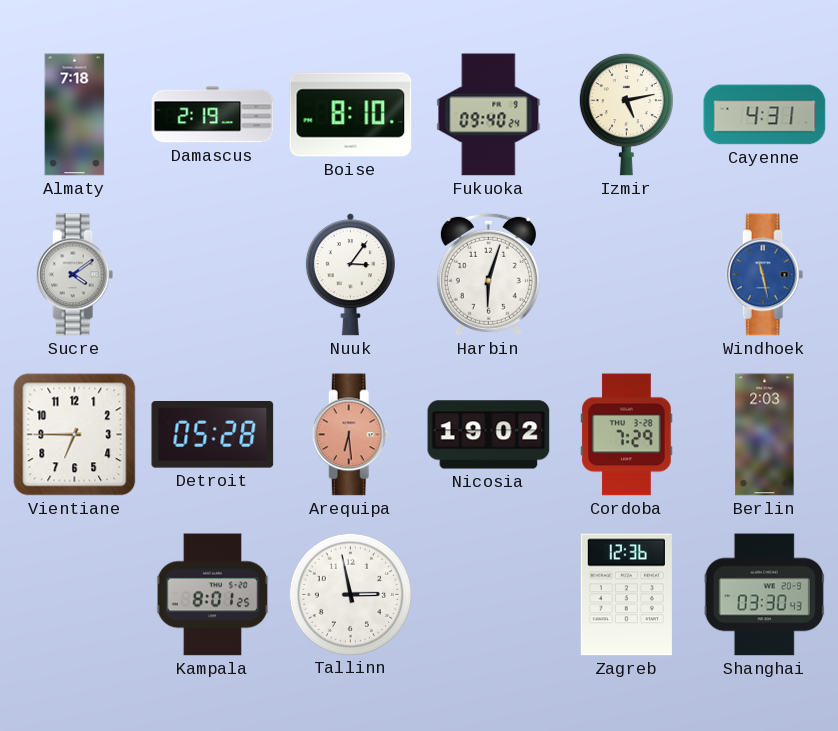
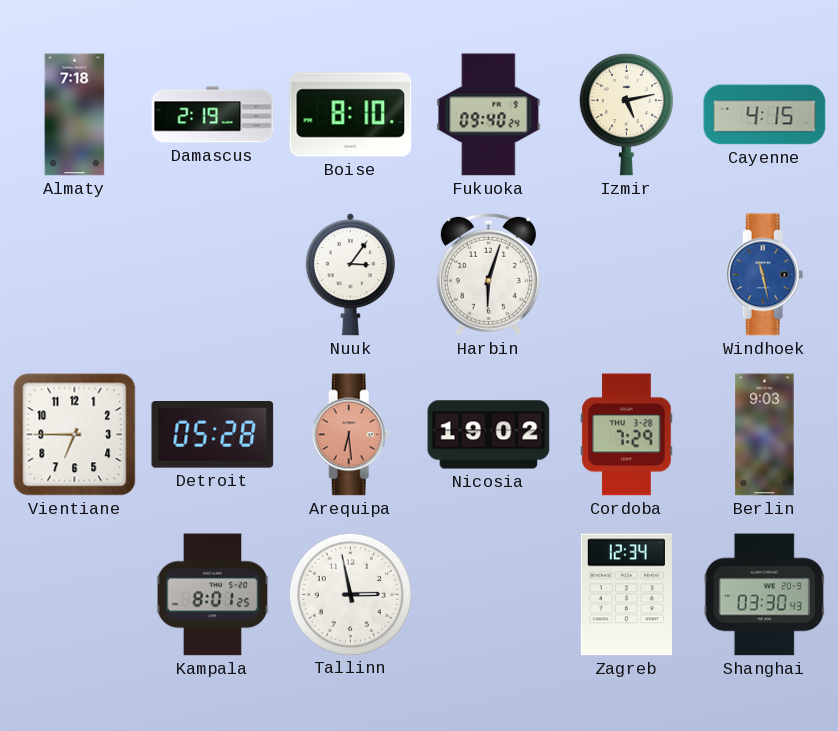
Cayenne: 4:31 -> 4:15
Sucre: 4:09 -> none
Berlin: 2:03 -> 9:03
Zagreb: 12:36 -> 12:34
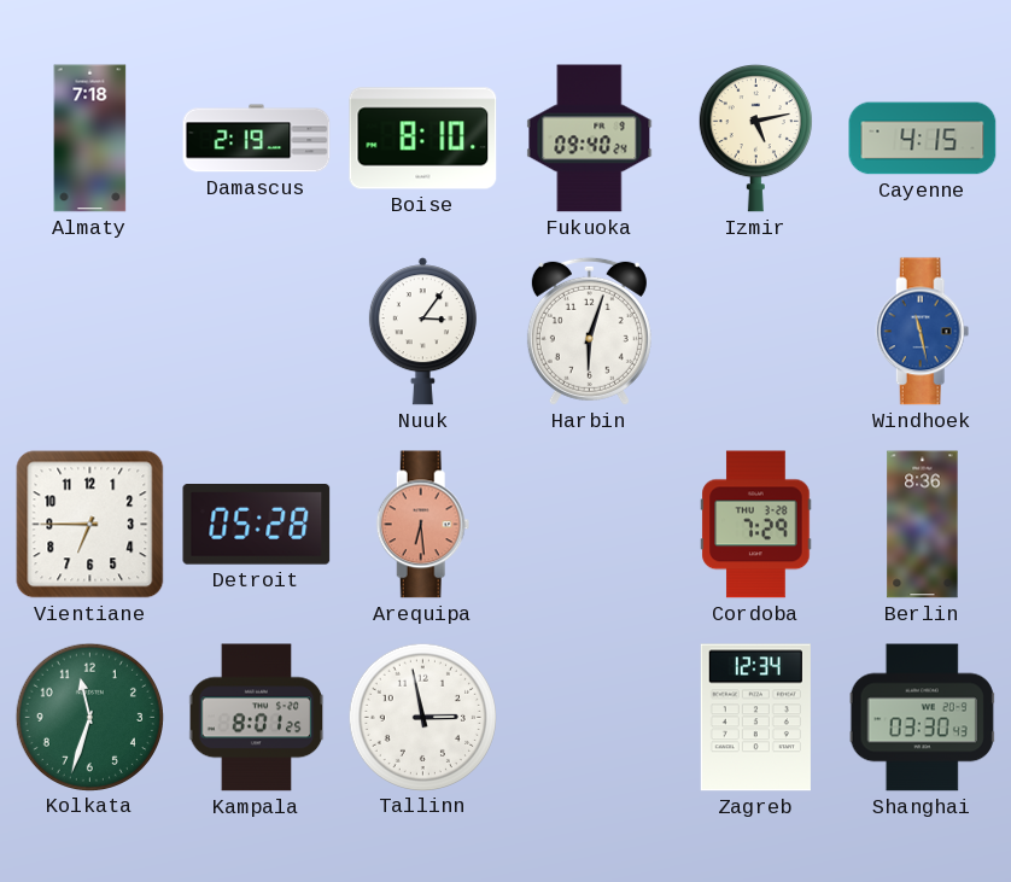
Nicosia: 19:02 -> none
Berlin: 9:03 -> 8:36
Kolkata: none -> 11:33
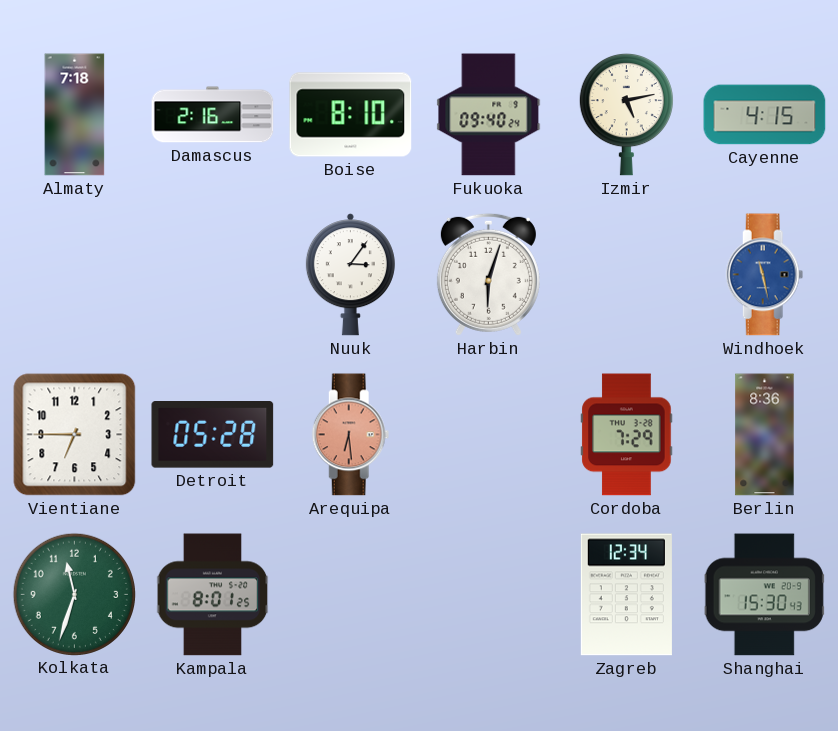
Damascus: 2:19 -> 2:16
Tallinn: 2:58 -> none
Shanghai: 03:30 -> 15:30
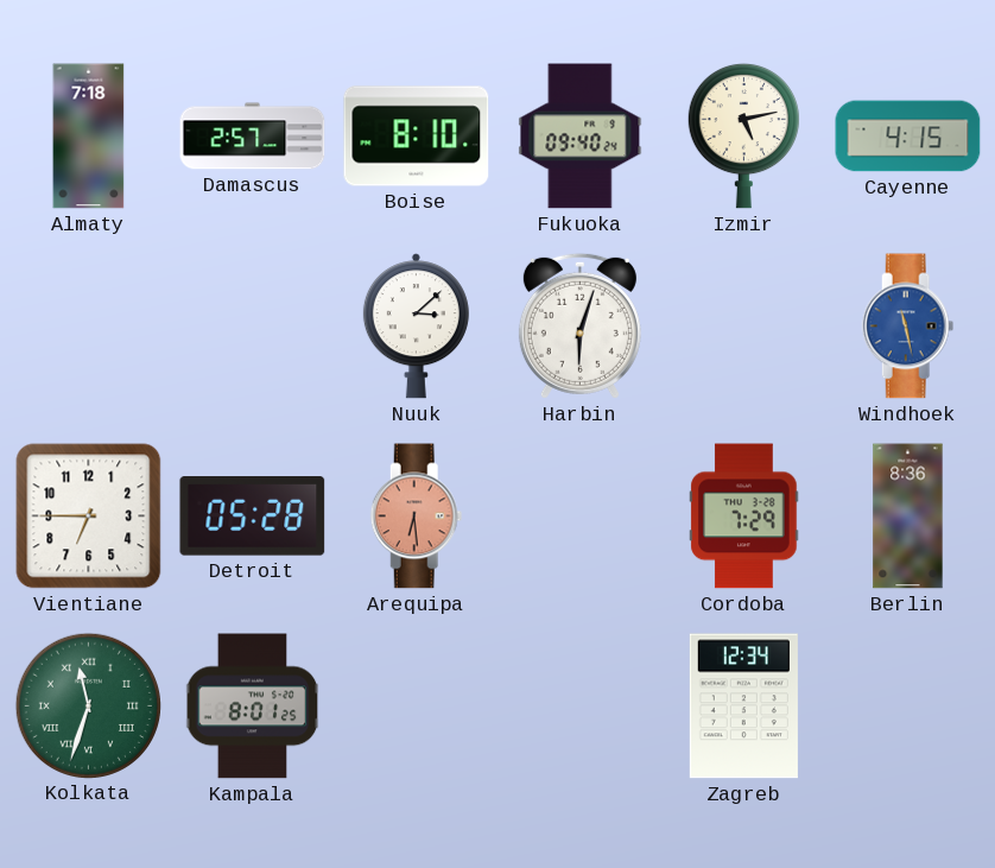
Damascus: 2:16 -> 2:57
Nuuk: 3:06 -> 3:08
Kolkata numerals: Arabic -> Roman
Shanghai: 15:30 -> none
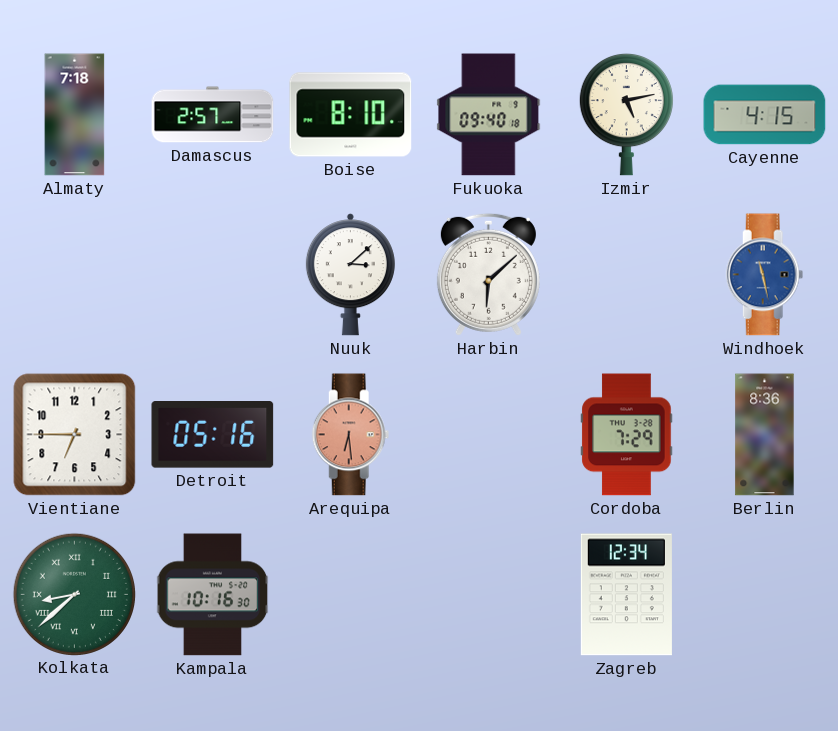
Fukuoka: 09:40:24 -> 09:40:18
Harbin: 6:03 -> 6:08
Detroit: 05:28 -> 05:16
Kolkata: 11:33 -> 8:38
Kampala: 8:01 -> 10:16
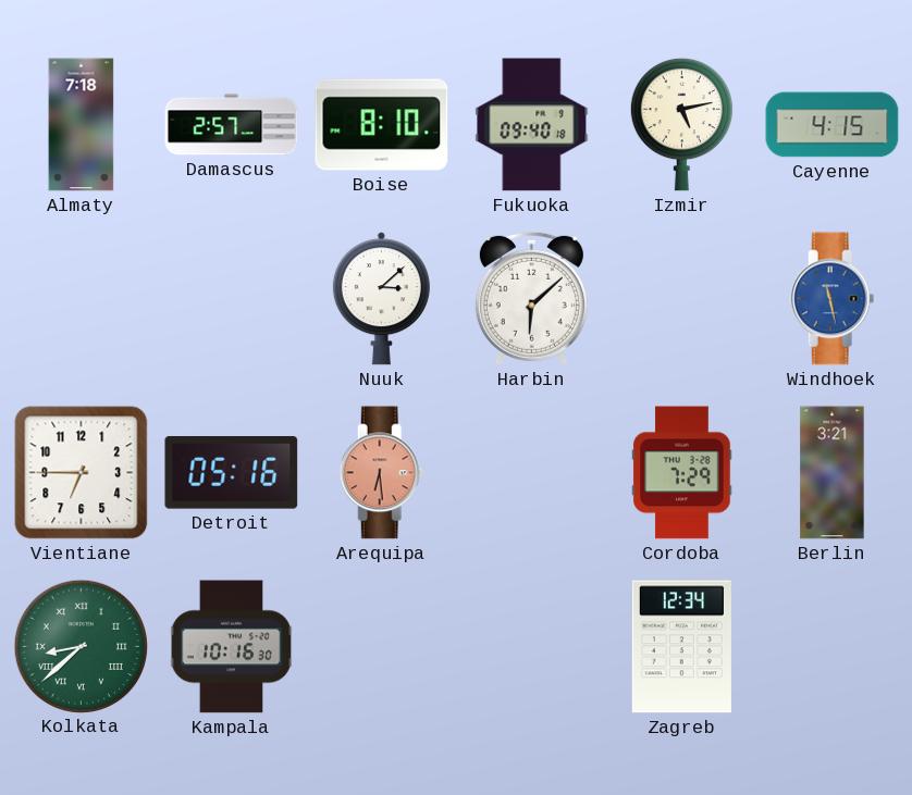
Berlin: 8:36 -> 3:21
